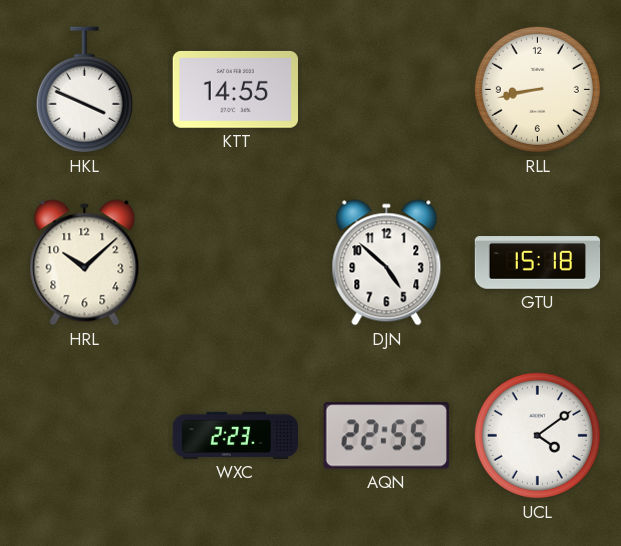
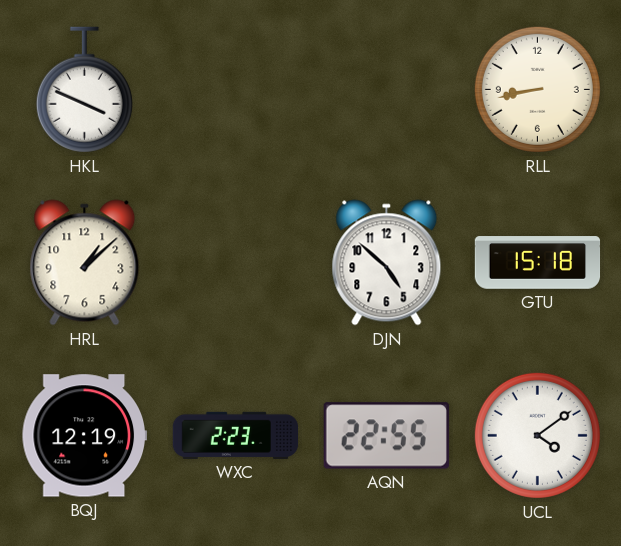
KTT: 14:55 -> none
HRL: 10:08 -> 1:08
BQJ: none -> 12:19
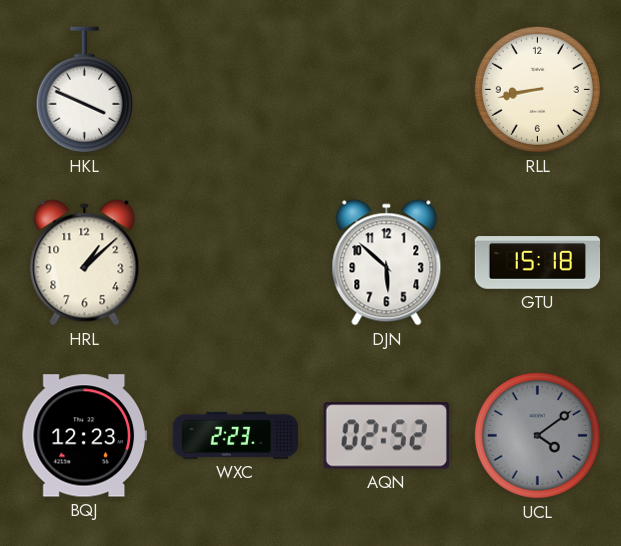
DJN: 4:52 -> 5:52
BQJ: 12:19 -> 12:23
AQN: 22:55 -> 02:52
UCL dial: white -> grey
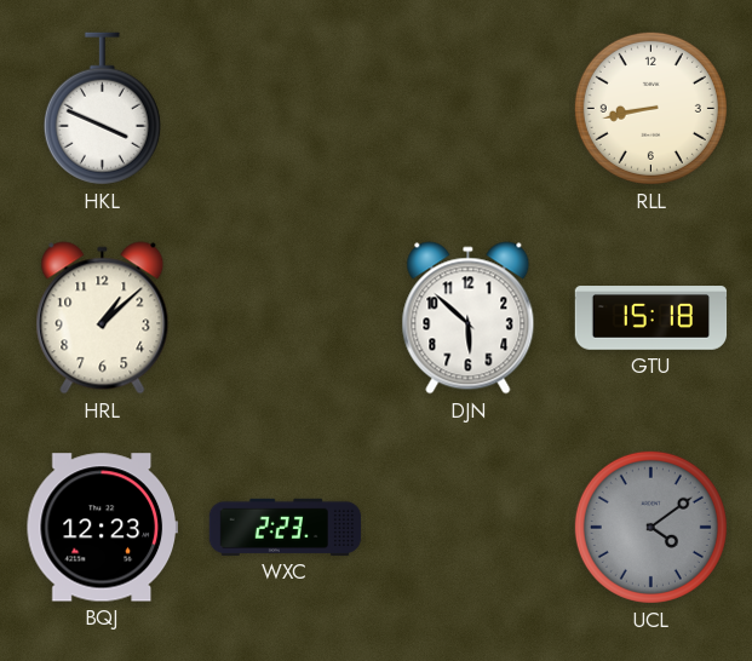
AQN: 02:52 -> none
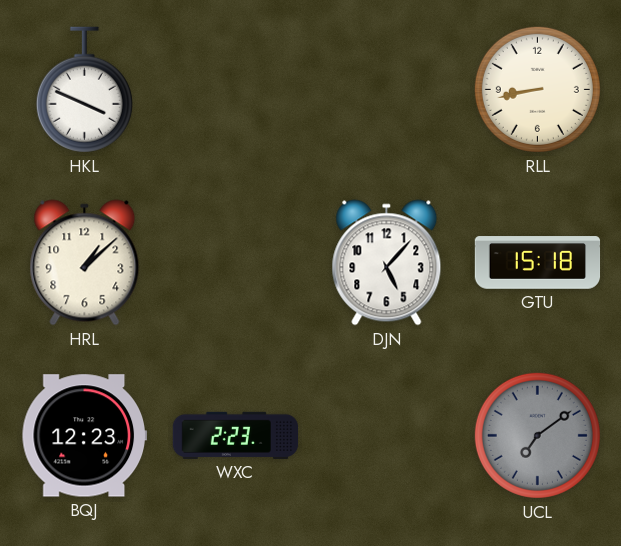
DJN: 5:52 -> 5:07
UCL: 4:09 -> 7:09
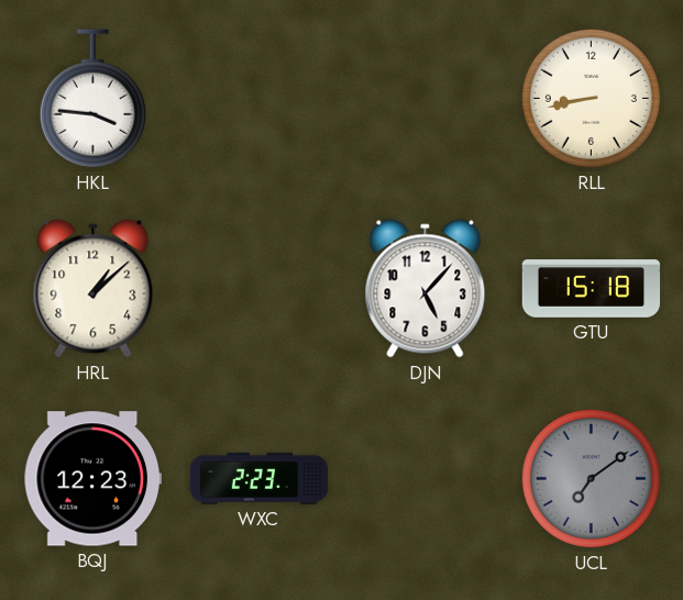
HKL: 3:49 -> 3:46
